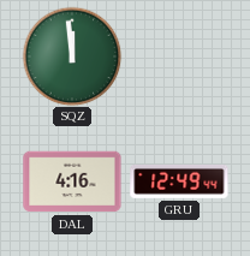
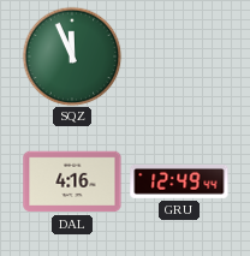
SQZ: 11:59 -> 11:56
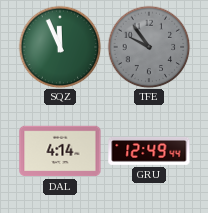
TFE: none -> 9:54
DAL: 4:16 -> 4:14
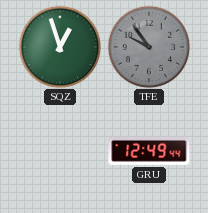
SQZ: 11:56 -> 12:57
DAL: 4:14 -> none
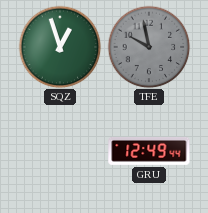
TFE: 9:54 -> 9:58
